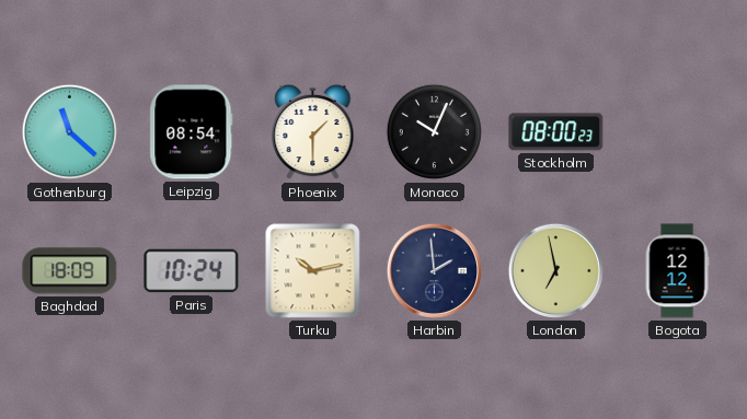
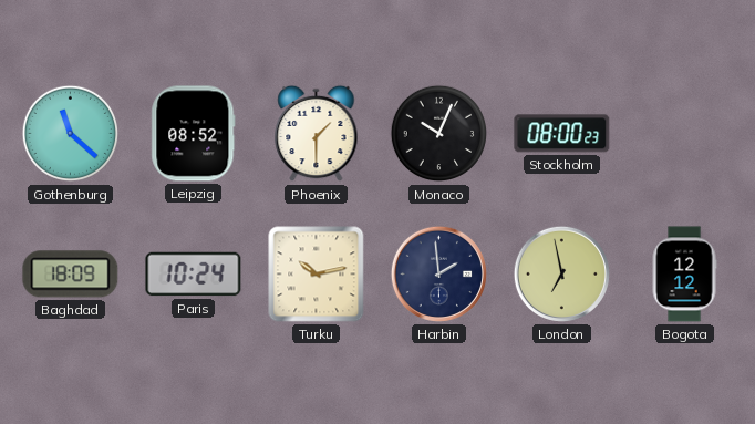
Leipzig: 08:54 -> 08:52
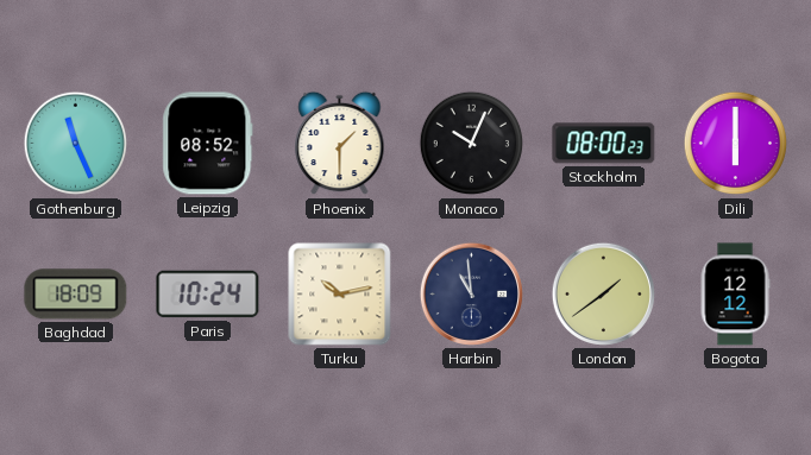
Gothenburg: 11:22 -> 11:26
Dili: none -> 6:00
Harbin: 1:59 -> 10:59
London: 6:58 -> 1:39
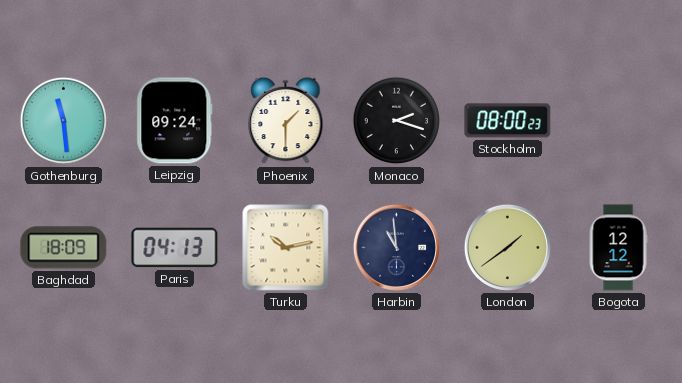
Gothenburg: 11:26 -> 11:29
Leipzig: 08:52 -> 09:24
Monaco: 10:04 -> 2:18
Dili: 6:00 -> none
Paris: 10:24 -> 04:13
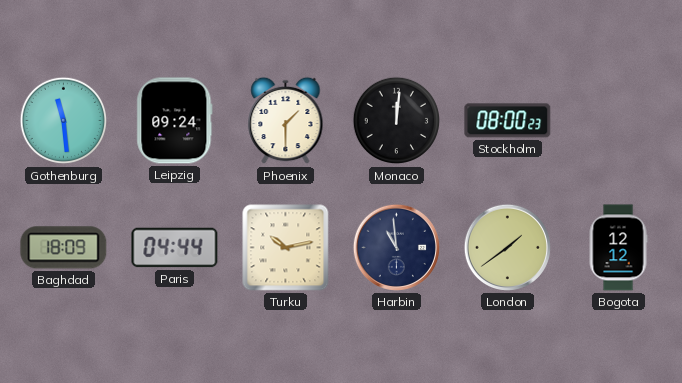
Monaco: 2:18 -> 12:01
Paris: 04:13 -> 04:44
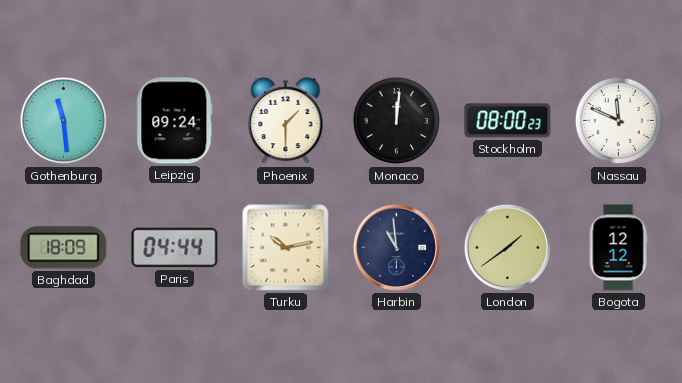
Nassau: none -> 11:49
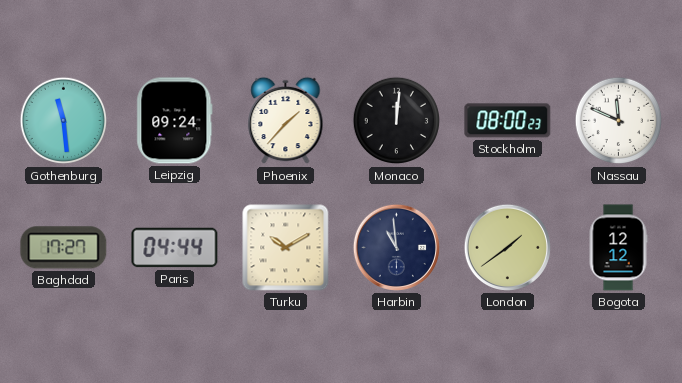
Phoenix: 1:30 -> 1:37
Baghdad: 18:09 -> 17:27
Turku: 10:13 -> 10:10
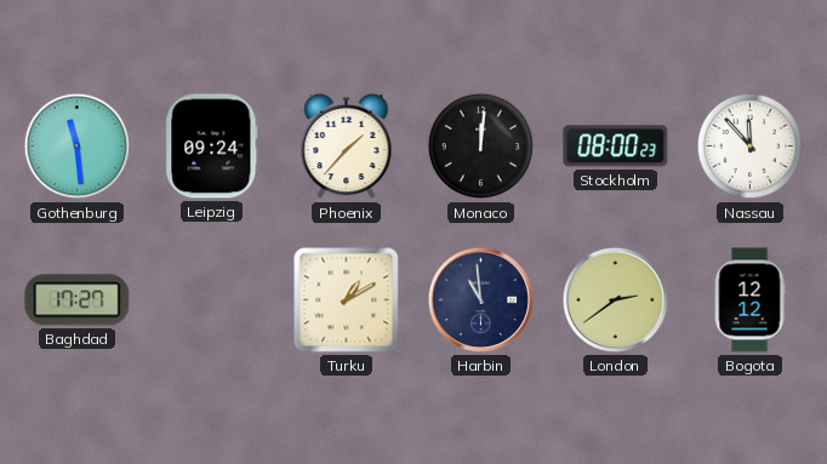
Nassau: 11:49 -> 11:53
Paris: 04:44 -> none
Turku: 10:10 -> 1:10
London: 1:39 -> 2:39
